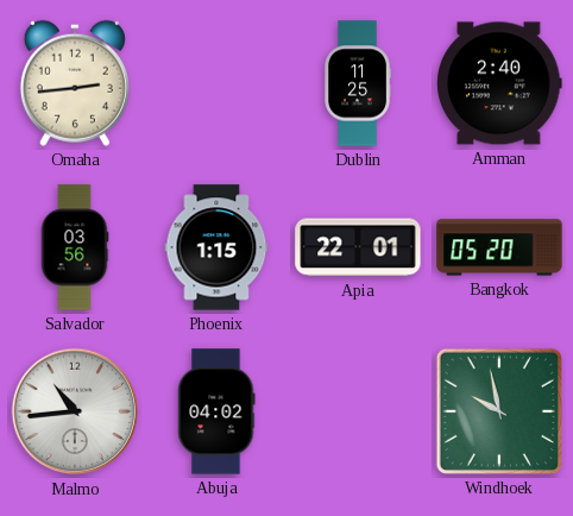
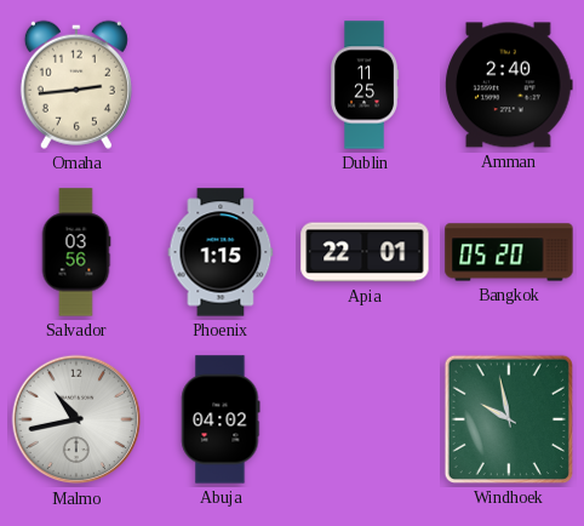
Malmo: 10:44 -> 10:43
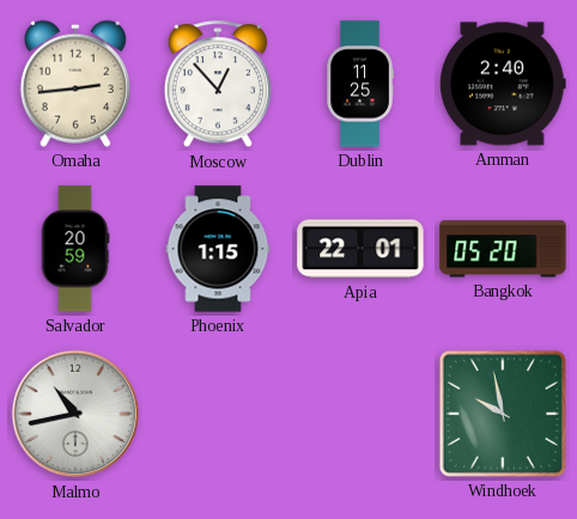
Moscow: none -> 12:53
Salvador: 03:56 -> 20:59
Abuja: 04:02 -> none
